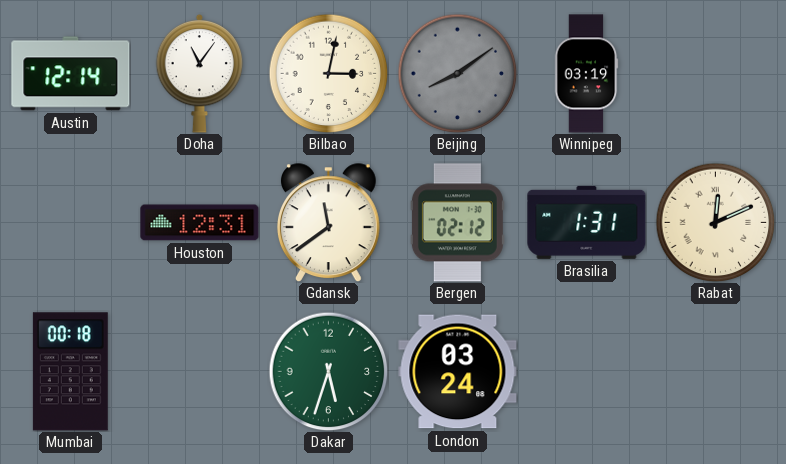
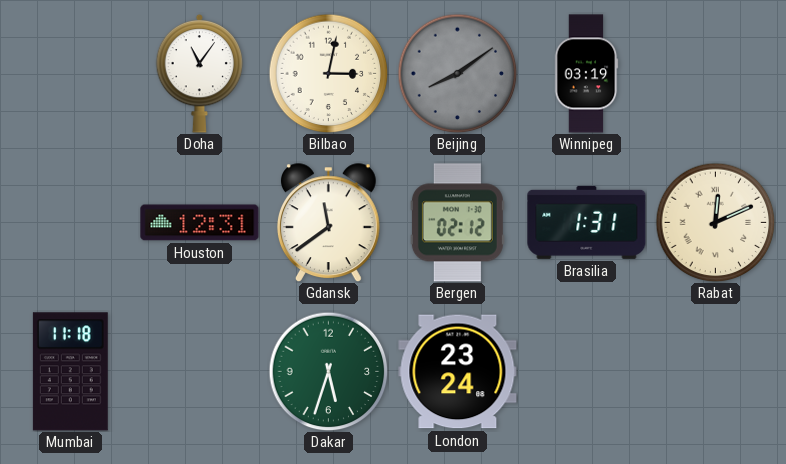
Austin: 12:14 -> none
Mumbai: 00:18 -> 11:18
London: 03:24 -> 23:24
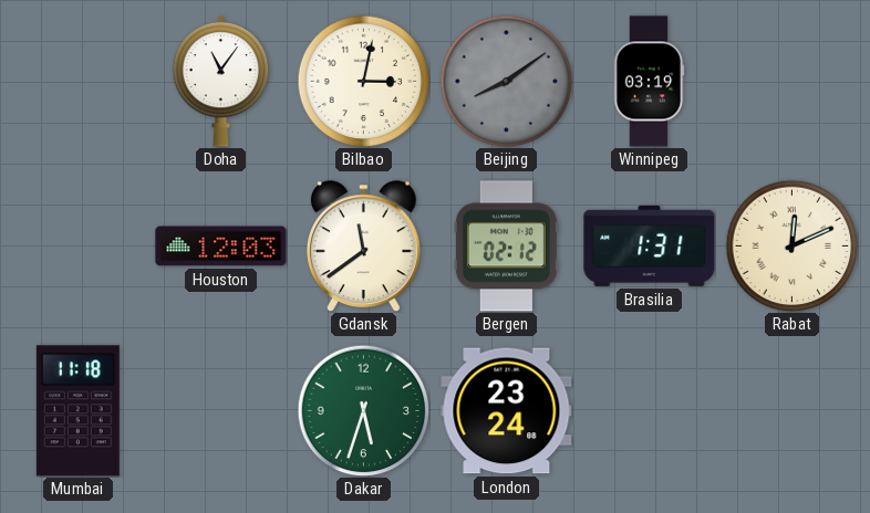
Houston: 12:31 -> 12:03
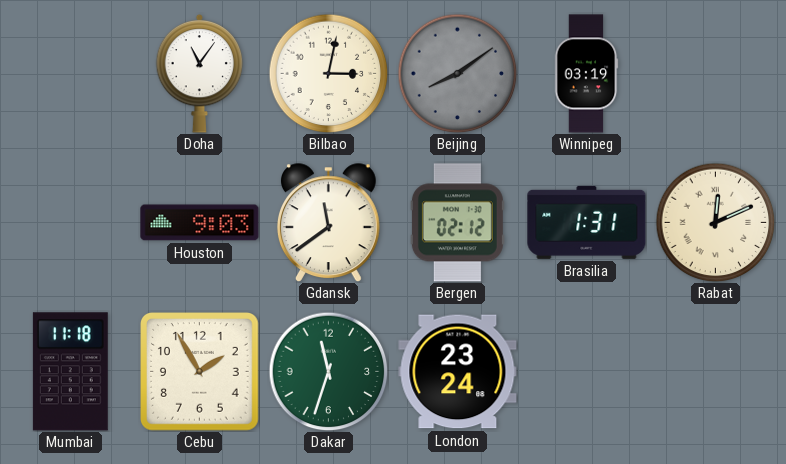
Houston: 12:03 -> 9:03
Cebu: none -> 1:55
Dakar: 5:33 -> 11:33
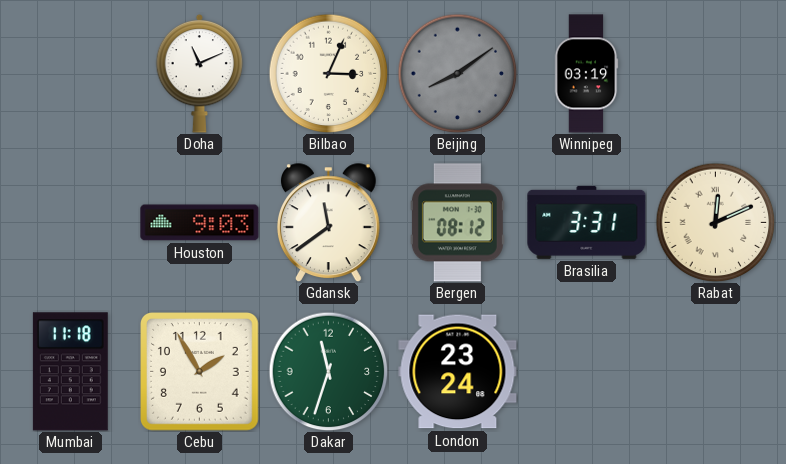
Doha: 11:06 -> 11:11
Bilbao: 3:02 -> 3:04
Bergen: 02:12 -> 08:12
Brasilia: 1:31 -> 3:31
